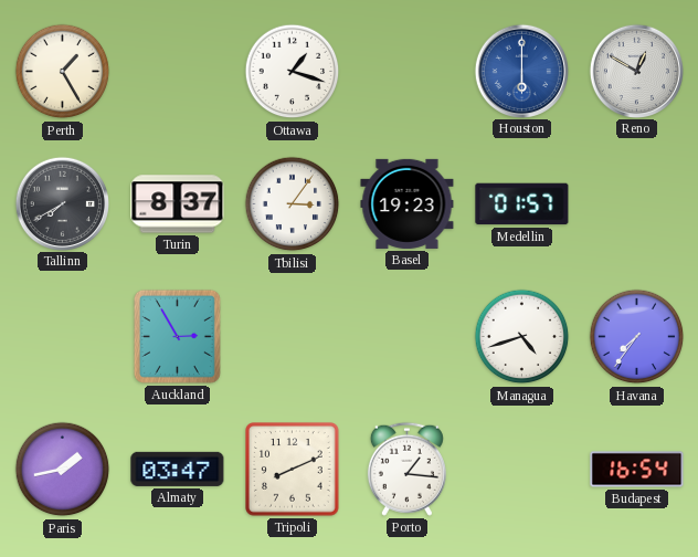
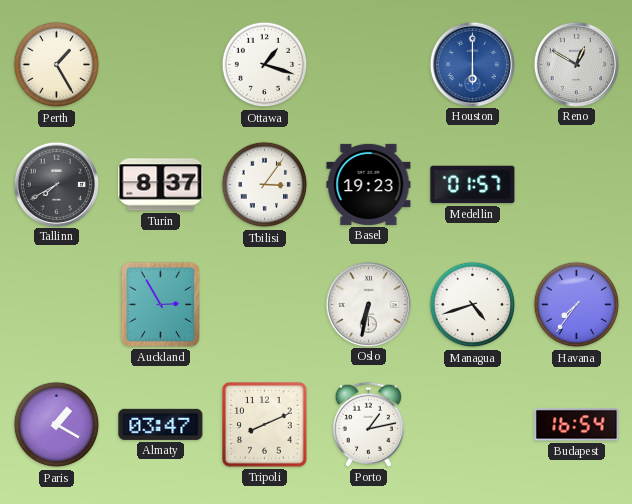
Oslo: none -> 6:32
Paris: 1:43 -> 1:20
Porto: 1:16 -> 1:13
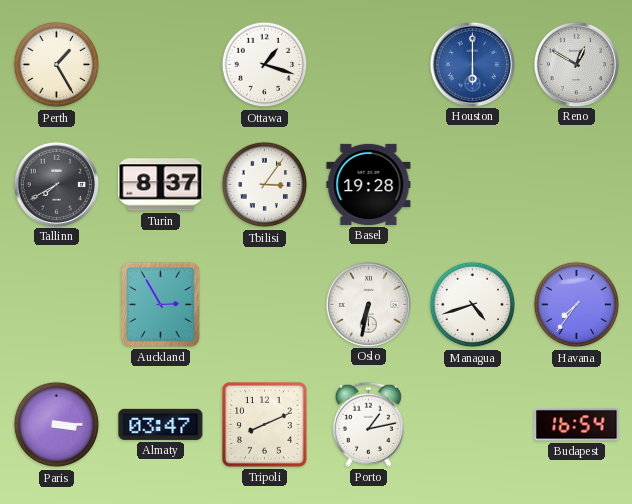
Basel: 19:23 -> 19:28
Medellin: 01:57 -> none
Paris: 1:20 -> 3:15
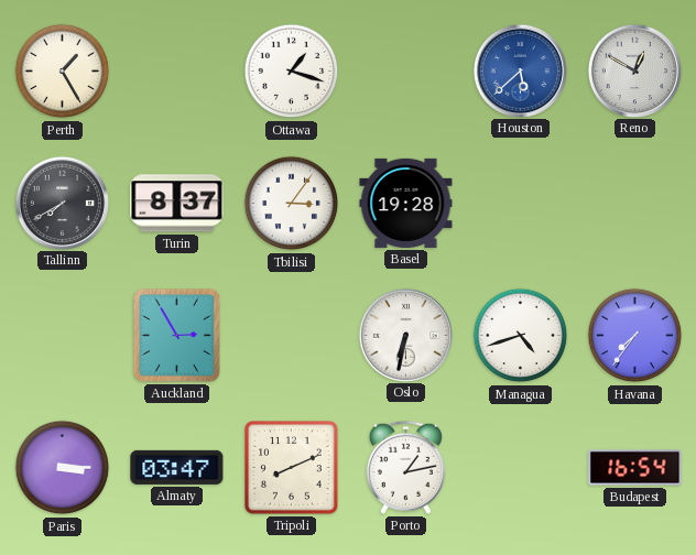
Houston: 6:00 -> 5:38
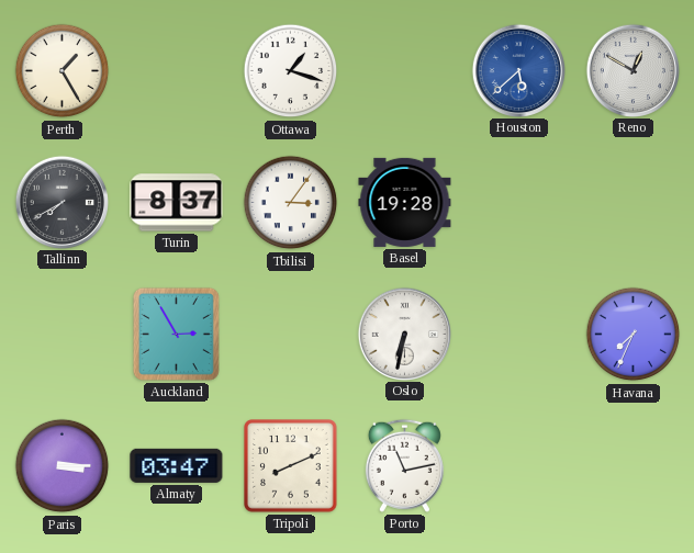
Managua: 4:42 -> none
Havana: 7:36 -> 7:34
Porto: 1:13 -> 11:13
Budapest: 16:54 -> none
